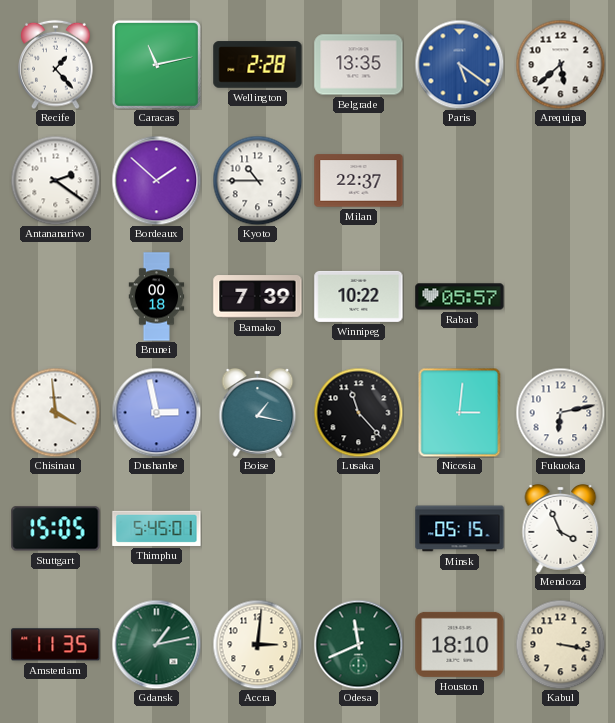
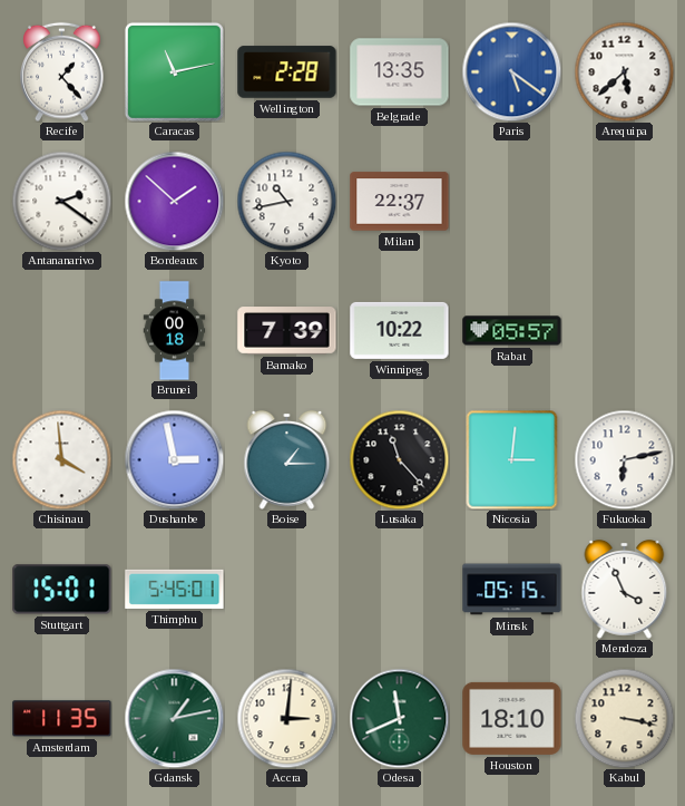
Kyoto: 10:45 -> 10:43
Boise: 1:17 -> 1:15
Stuttgart: 15:05 -> 15:01
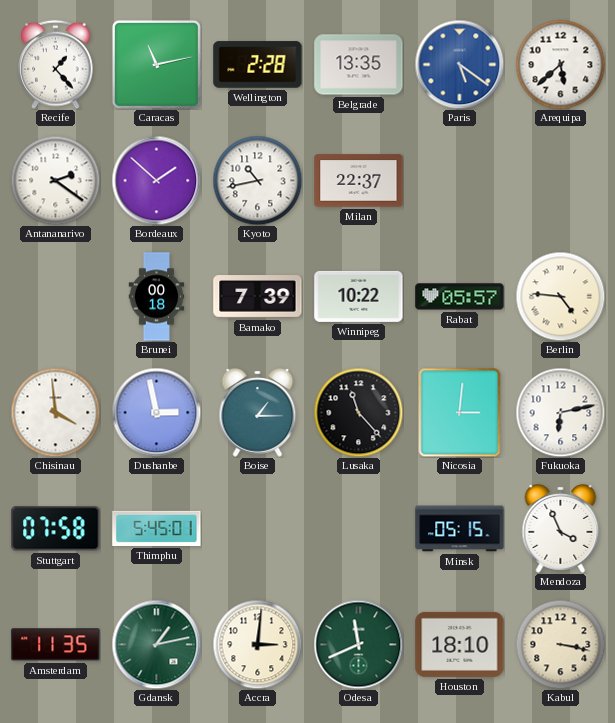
Berlin: none -> 4:46
Stuttgart: 15:01 -> 07:58
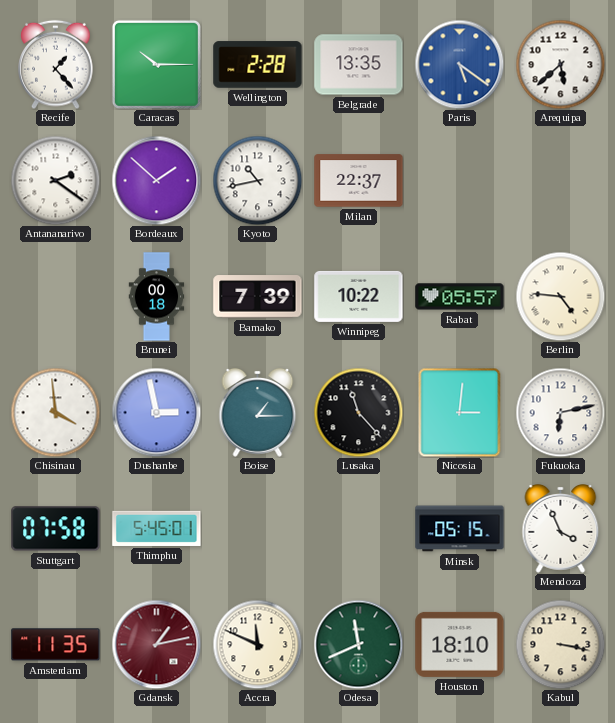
Caracas: 11:13 -> 10:15
Gdansk dial: green -> burgundy
Accra: 3:01 -> 11:49
